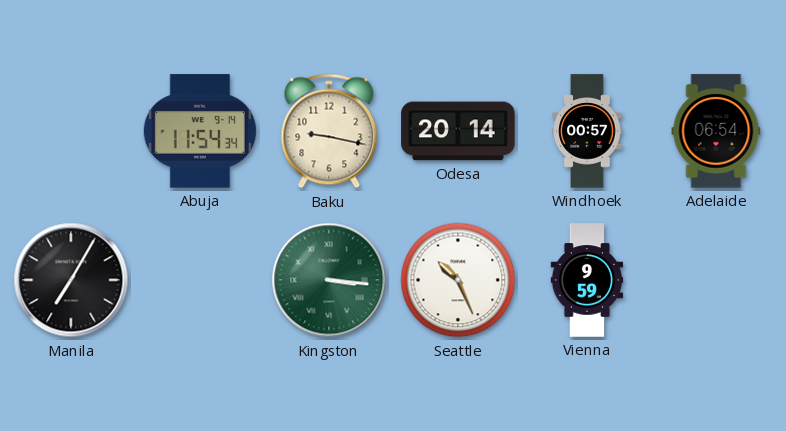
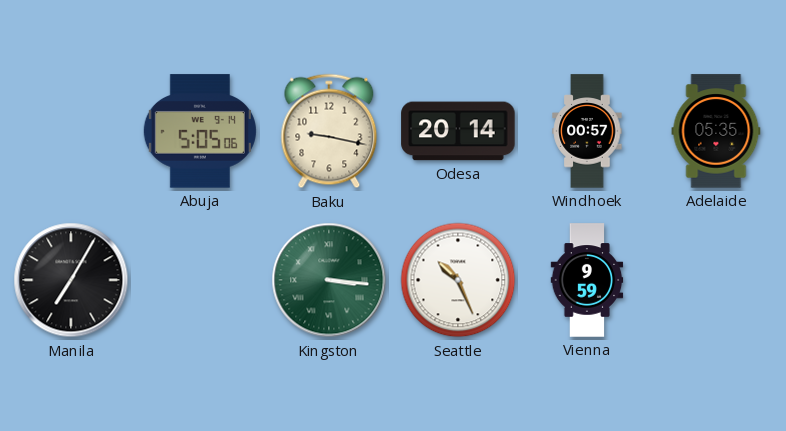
Abuja: 11:54 -> 5:05
Adelaide: 06:54 -> 05:35
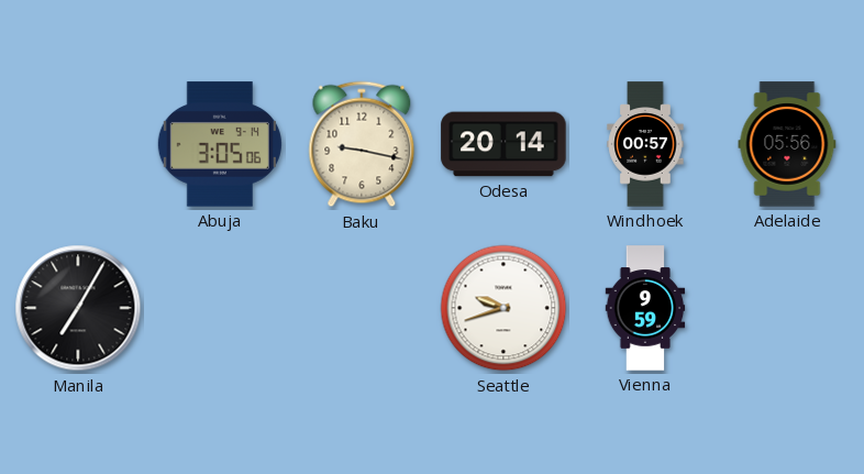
Abuja: 5:05 -> 3:05
Adelaide: 05:35 -> 05:56
Kingston: 3:16 -> none
Seattle: 10:26 -> 9:42
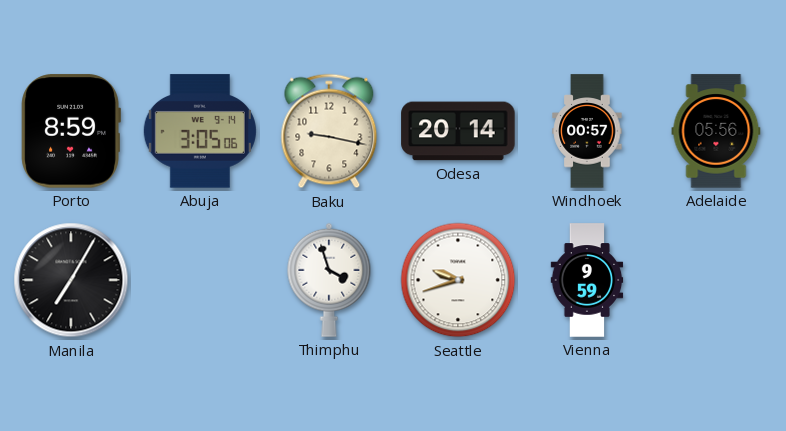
Porto: none -> 8:59
Thimphu: none -> 3:57
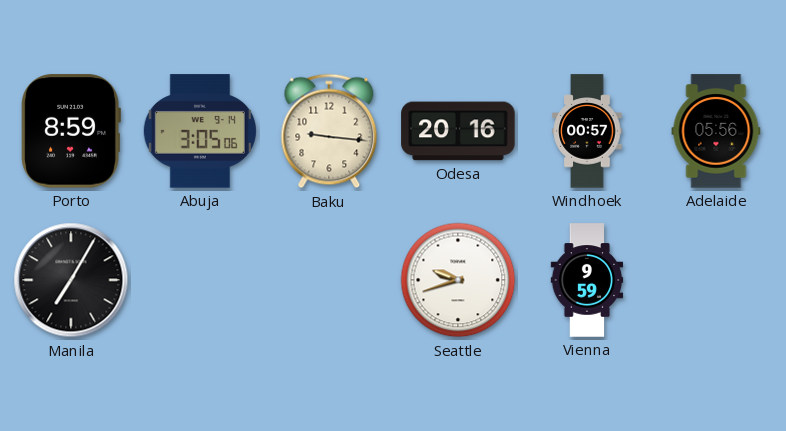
Baku: 9:17 -> 9:16
Odesa: 20:14 -> 20:16
Thimphu: 3:57 -> none
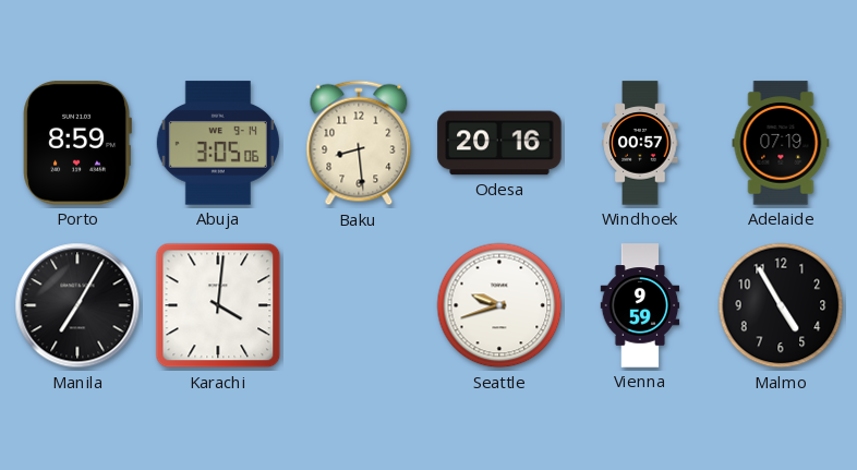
Baku: 9:16 -> 8:29
Adelaide: 05:56 -> 07:19
Karachi: none -> 4:01
Malmo: none -> 4:55
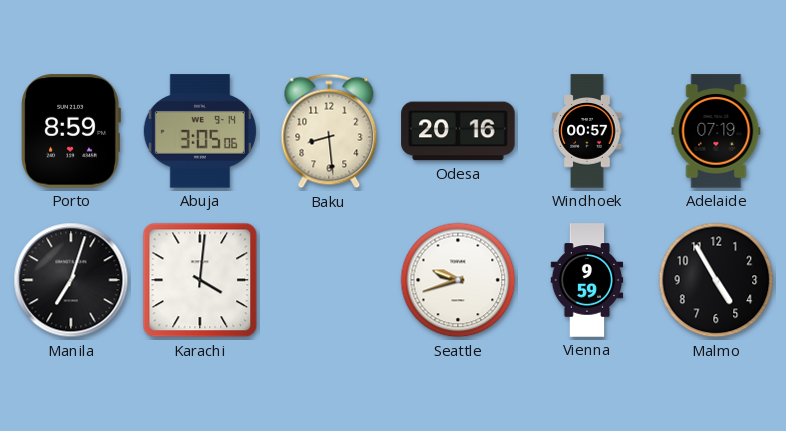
Manila: 7:05 -> 7:03
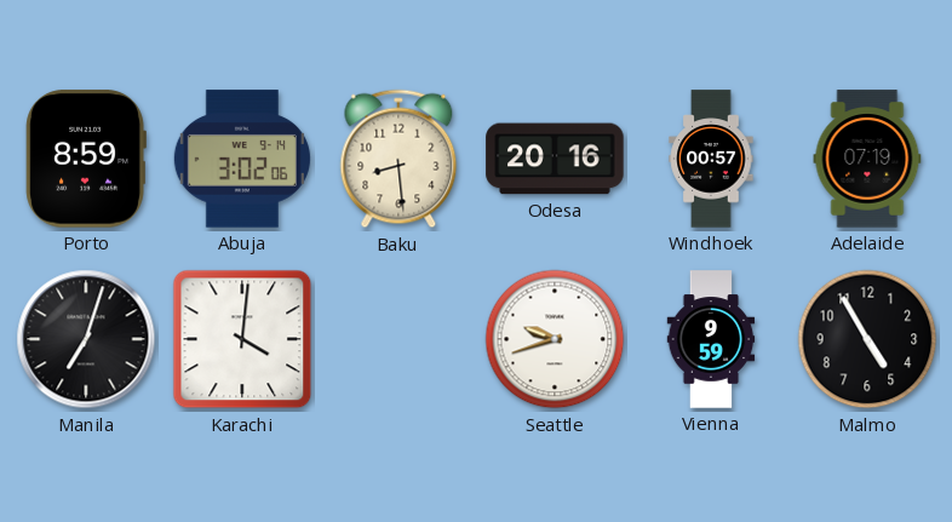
Abuja: 3:05 -> 3:02
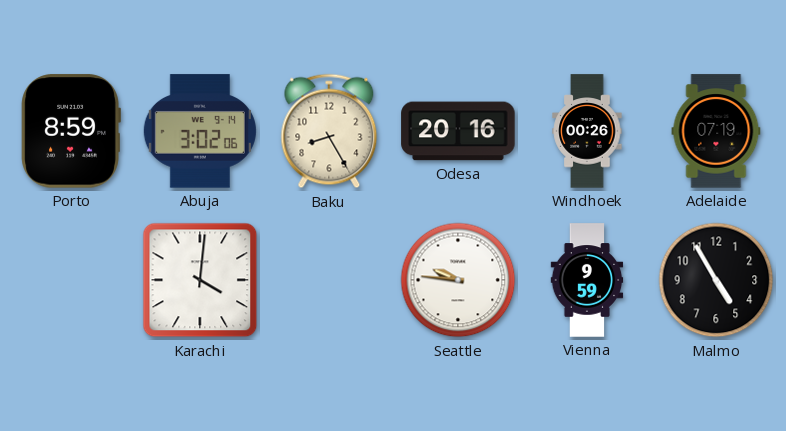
Baku: 8:29 -> 8:25
Windhoek: 00:57 -> 00:26
Manila: 7:03 -> none
Seattle: 9:42 -> 9:46
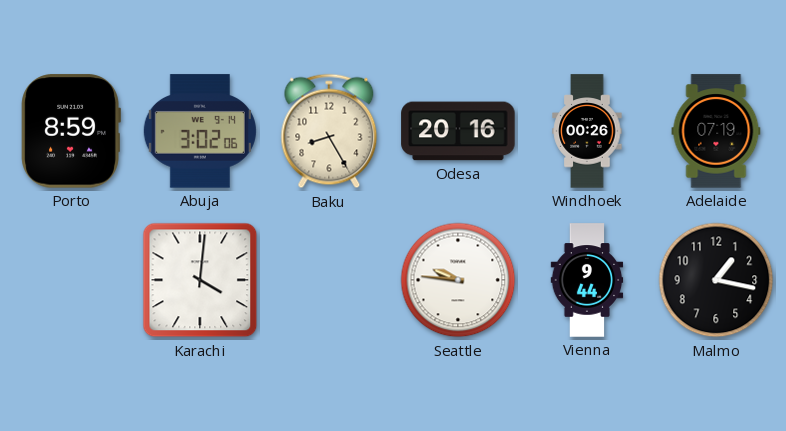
Vienna: 9:59 -> 9:44
Malmo: 4:55 -> 1:17
